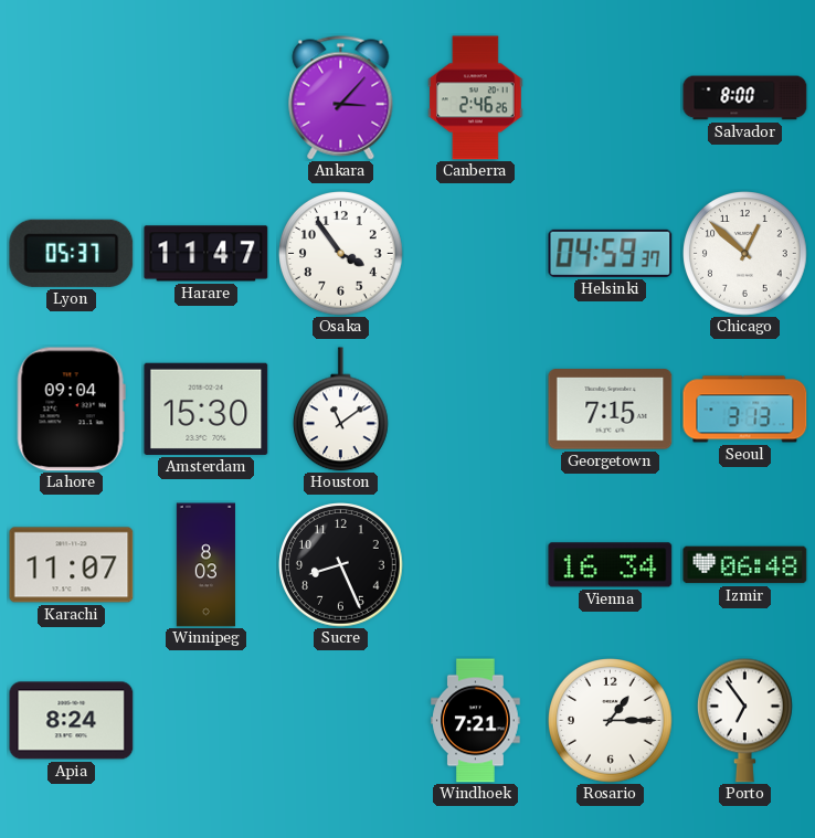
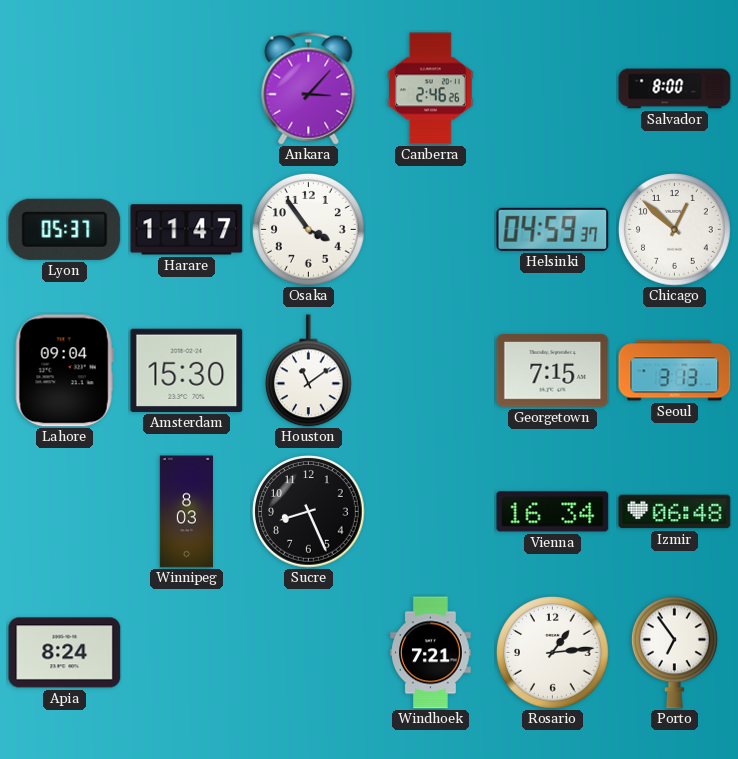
Karachi: 11:07 -> none
Rosario: 1:15 -> 1:14
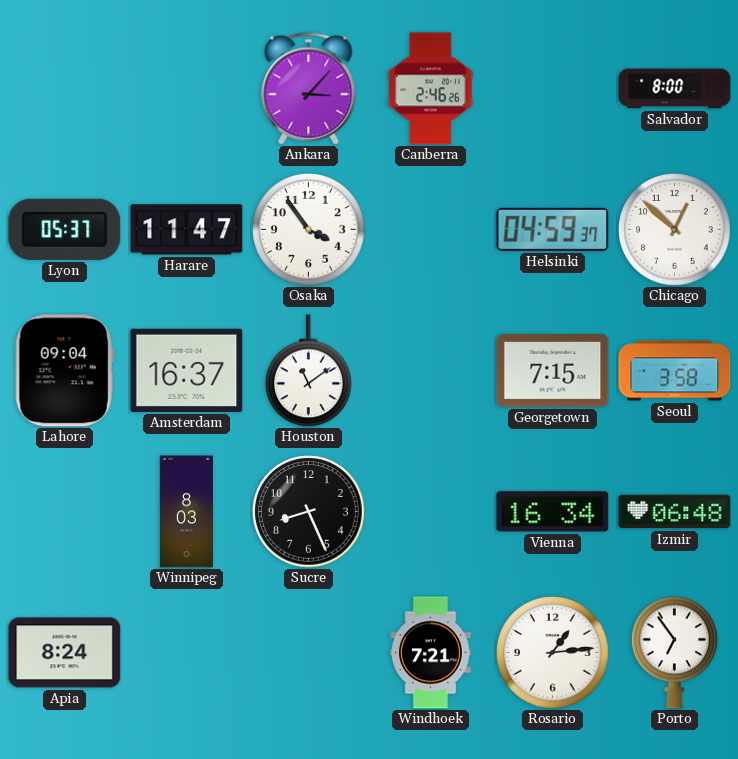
Amsterdam: 15:30 -> 16:37
Seoul: 3:13 -> 3:58
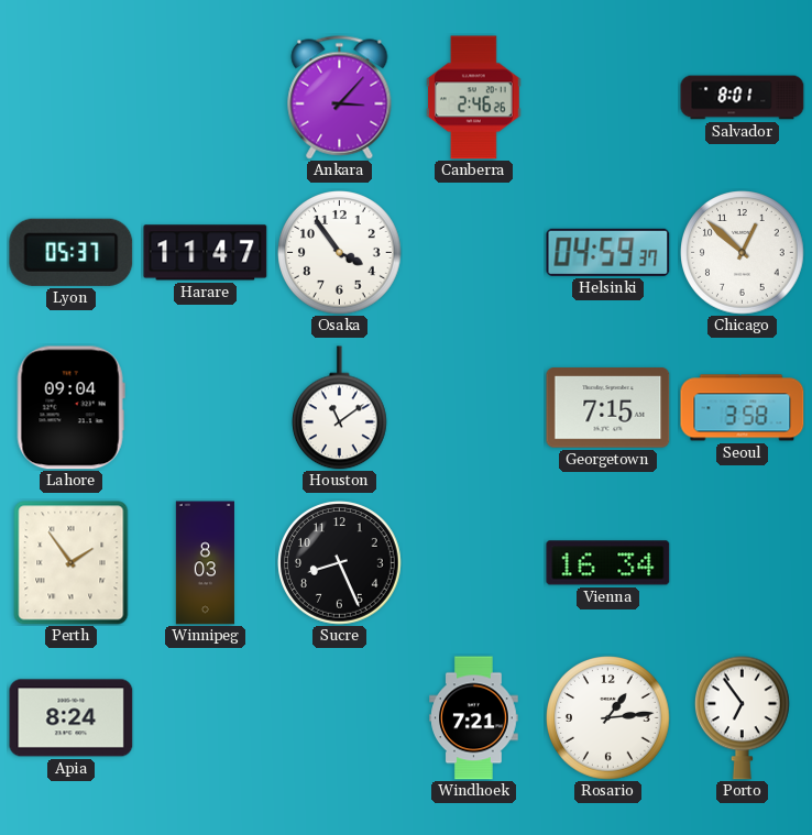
Salvador: 8:00 -> 8:01
Amsterdam: 16:37 -> none
Perth: none -> 1:54
Izmir: 06:48 -> none
